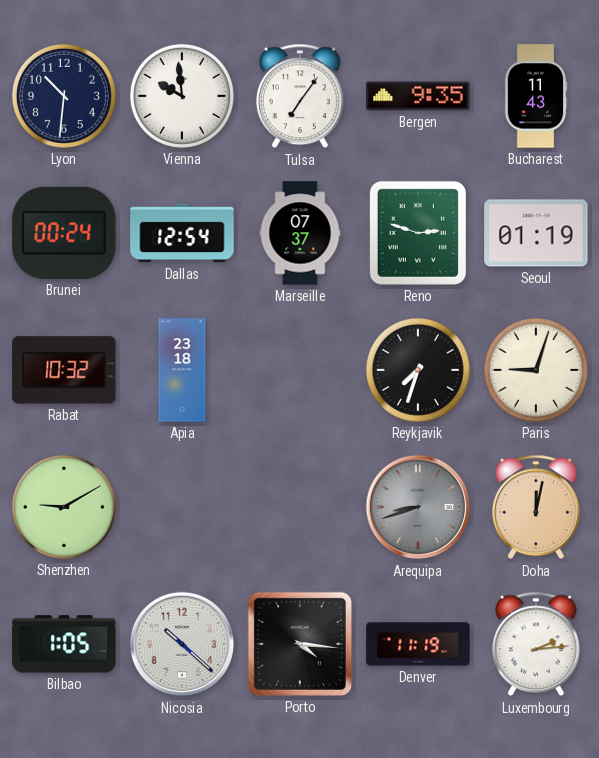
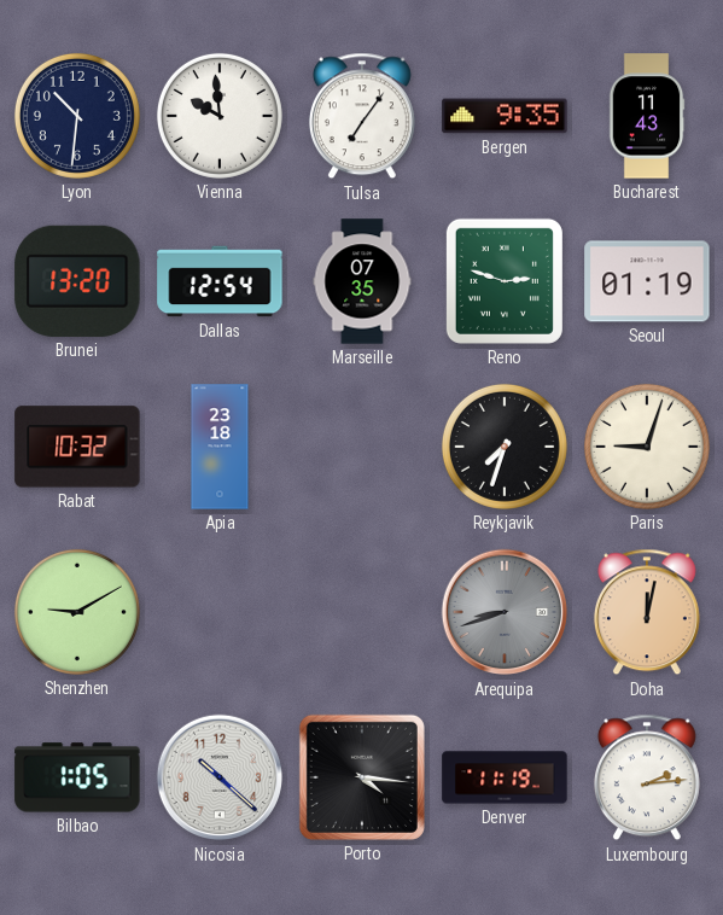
Brunei: 00:24 -> 13:20
Marseille: 07:37 -> 07:35
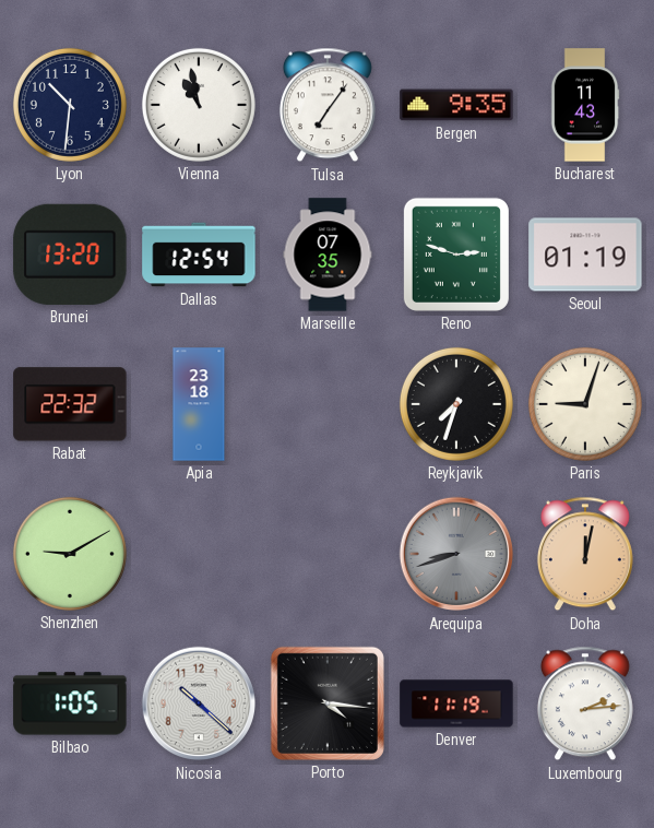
Vienna: 9:59 -> 10:58
Rabat: 10:32 -> 22:32
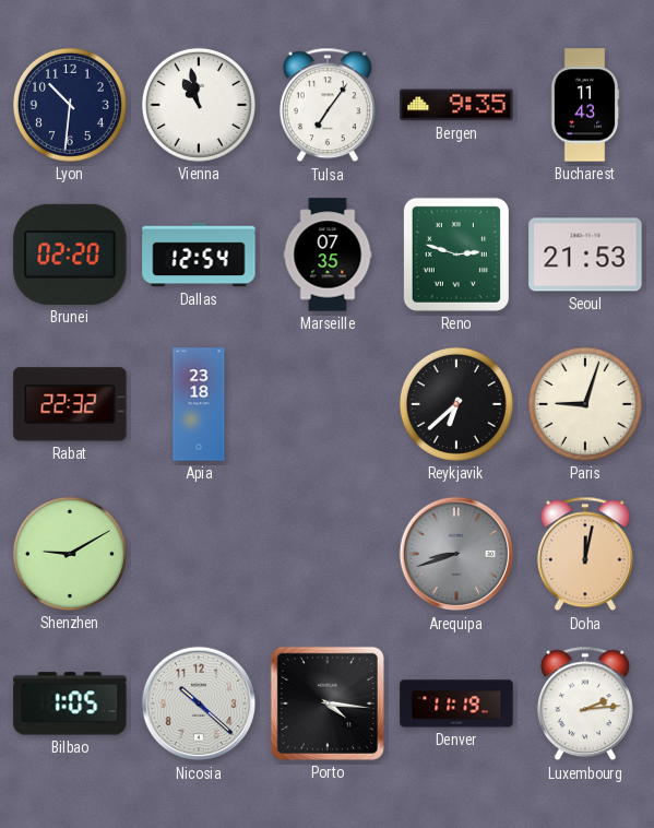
Brunei: 13:20 -> 02:20
Seoul: 01:19 -> 21:53
Reykjavik: 7:33 -> 6:38
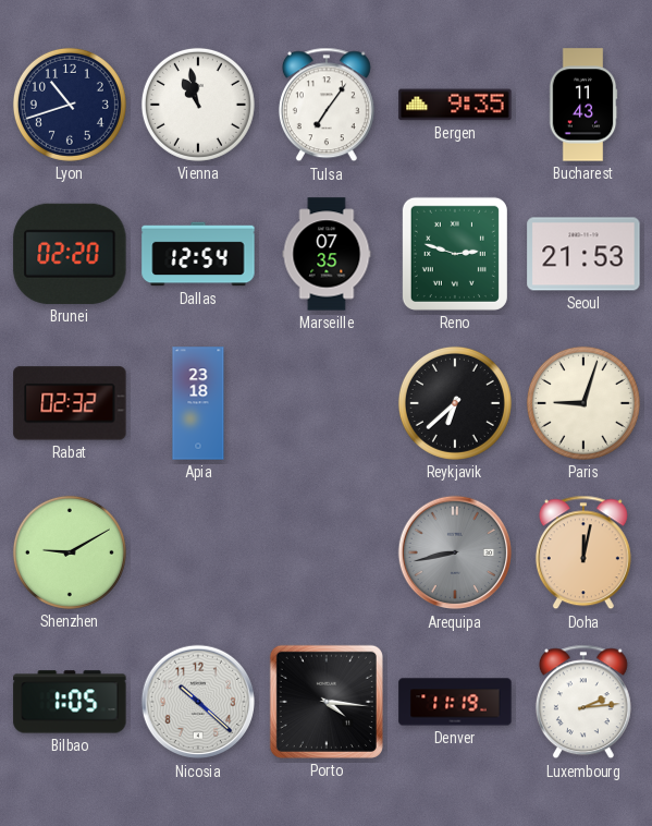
Lyon: 10:31 -> 10:42
Rabat: 22:32 -> 02:32
Arequipa: 8:42 -> 8:43
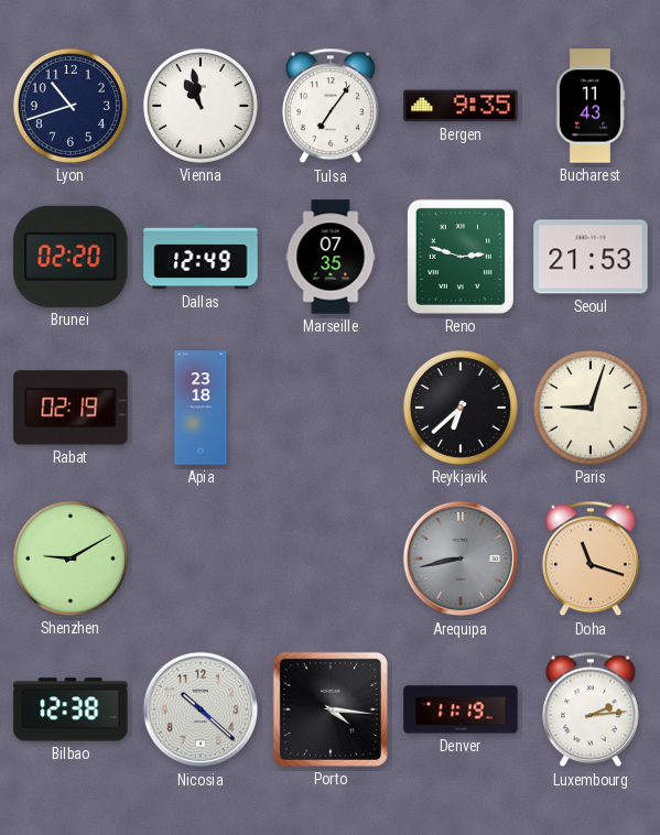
Dallas: 12:54 -> 12:49
Rabat: 02:32 -> 02:19
Doha: 12:02 -> 11:18
Bilbao: 1:05 -> 12:38
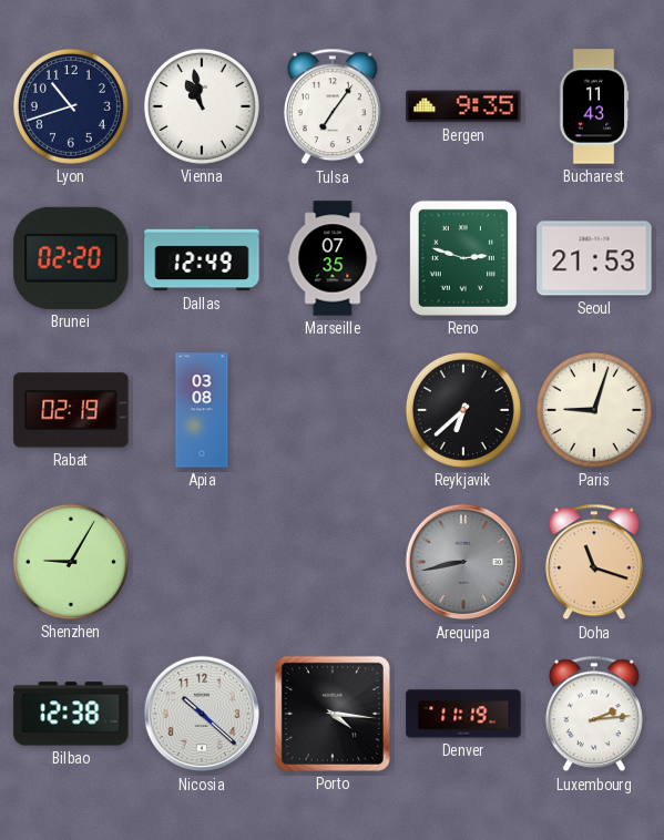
Apia: 23:18 -> 03:08
Shenzhen: 9:10 -> 9:05
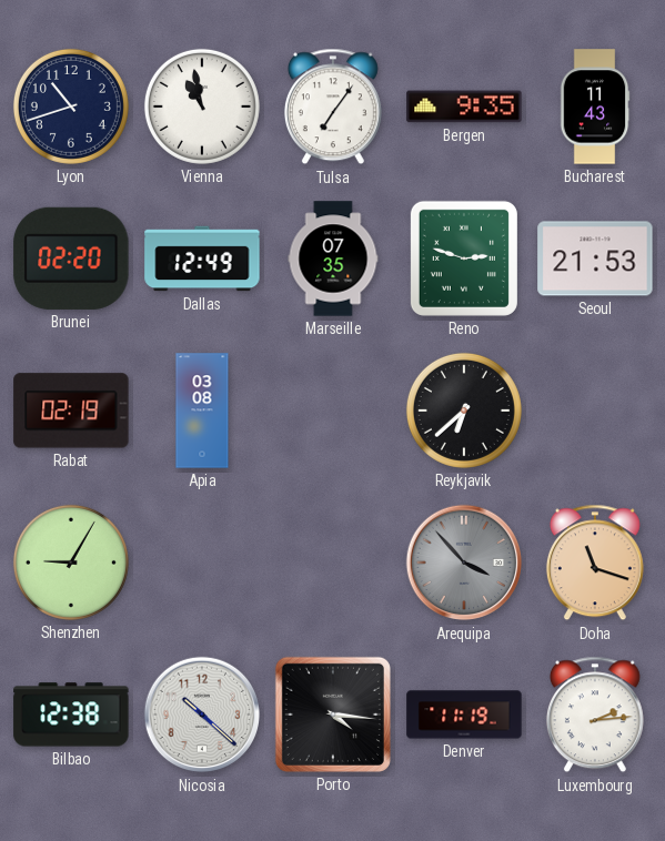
Paris: 9:03 -> none
Arequipa: 8:43 -> 3:53
